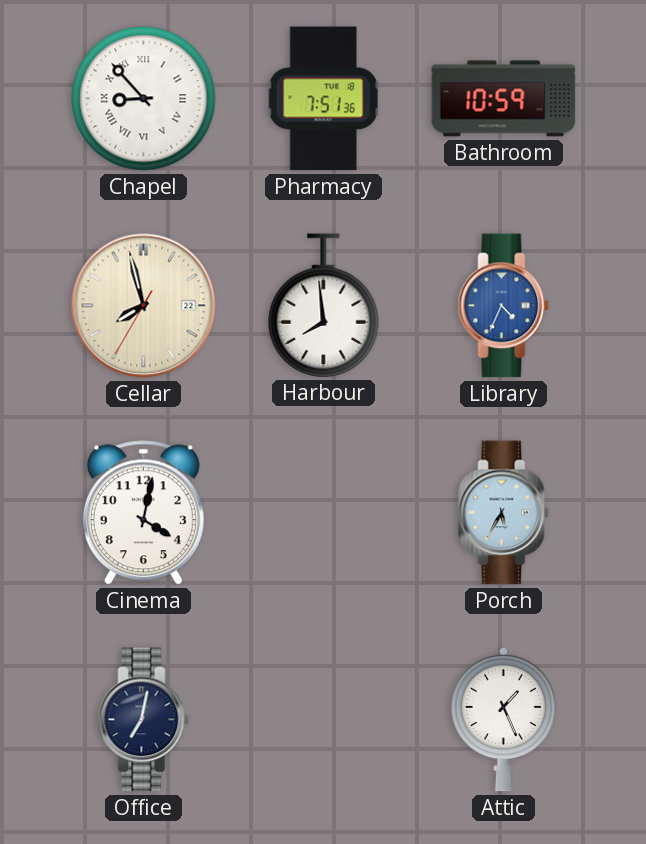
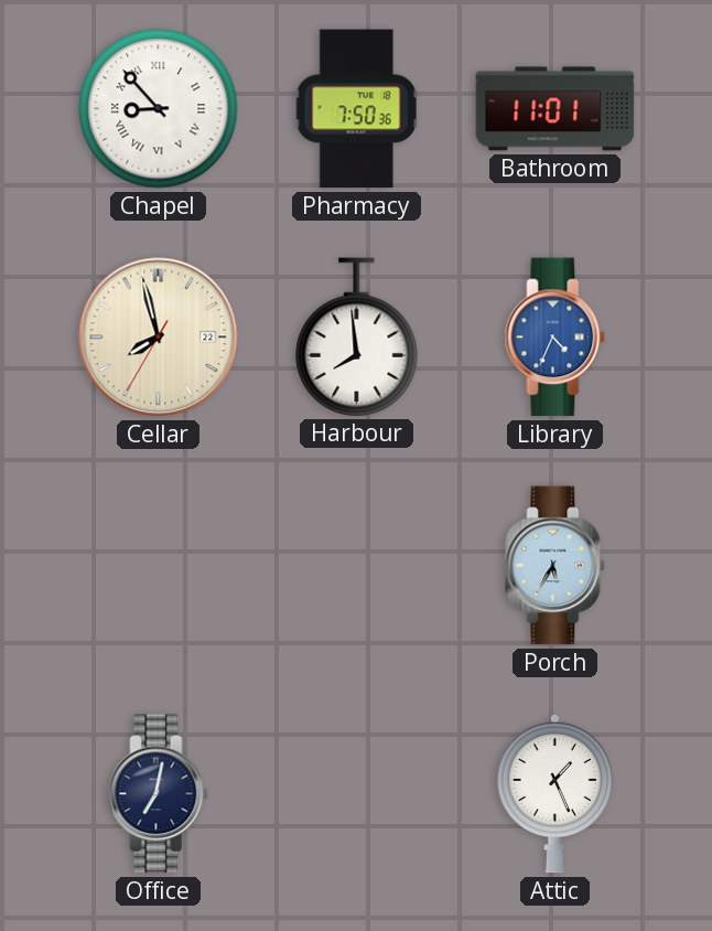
Pharmacy: 7:51 -> 7:50
Bathroom: 10:59 -> 11:01
Cinema: 4:02 -> none
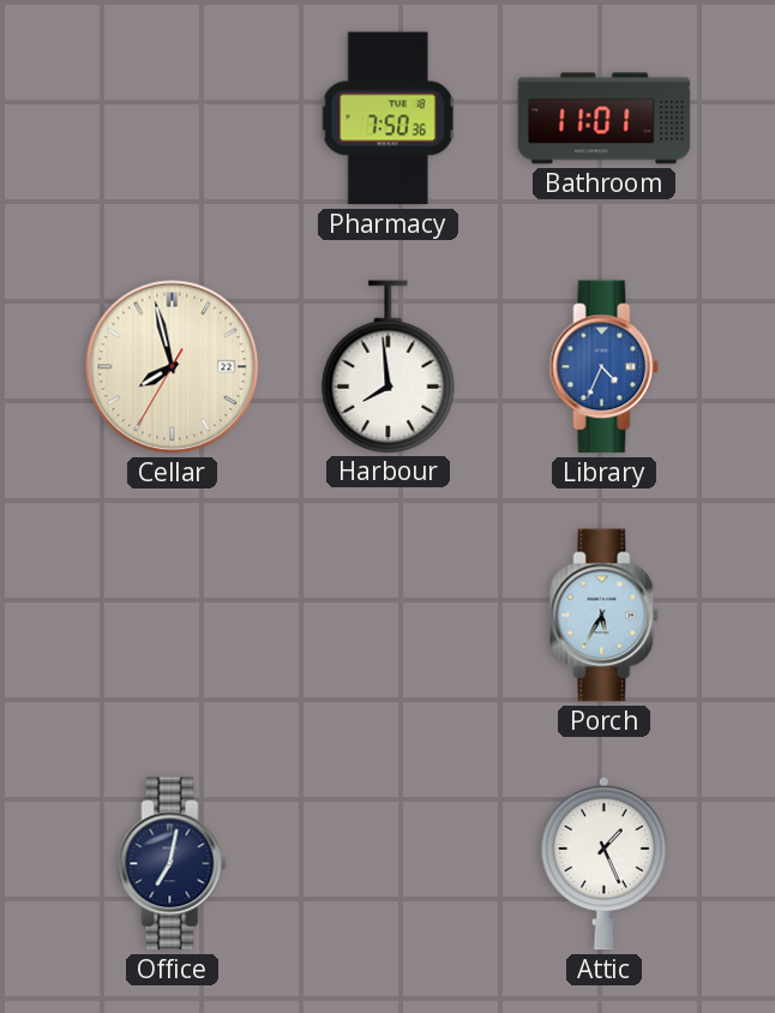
Chapel: 8:53 -> none
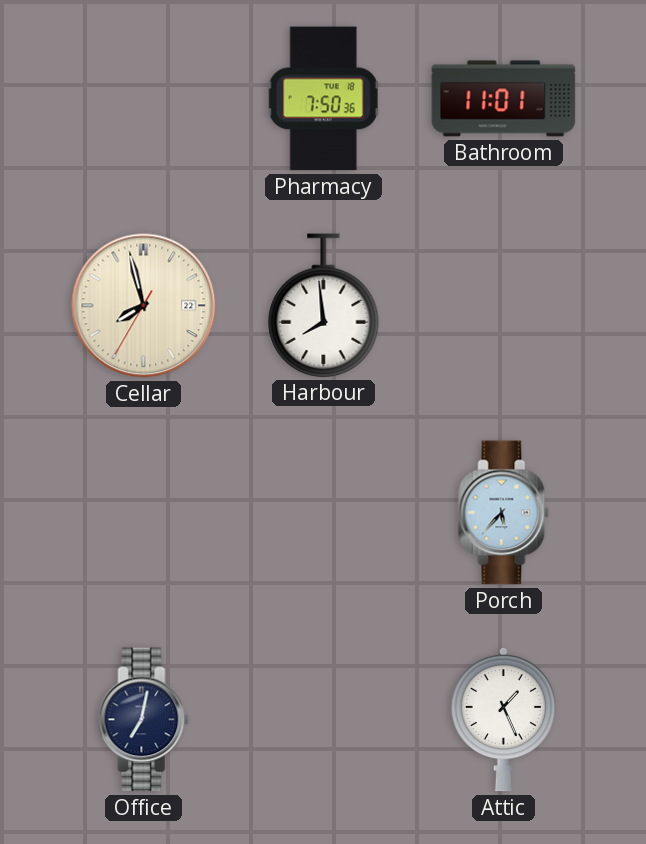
Library: 4:34 -> none
Porch: 5:35 -> 5:37
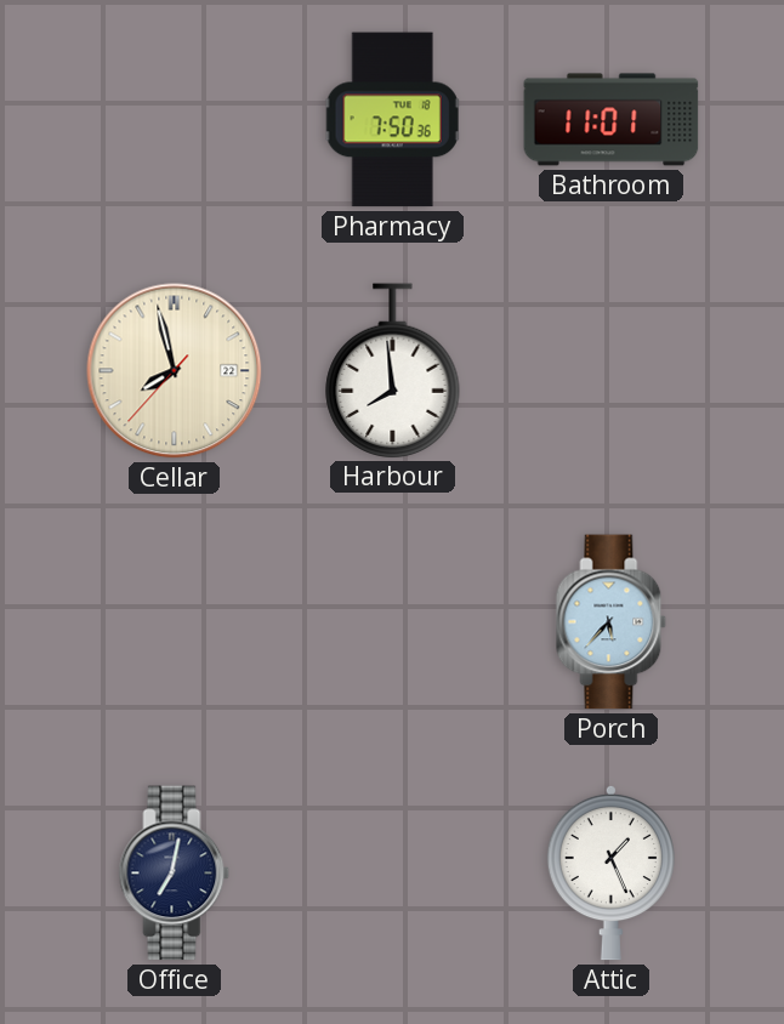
Cellar: 7:57:35 -> 7:57:37
